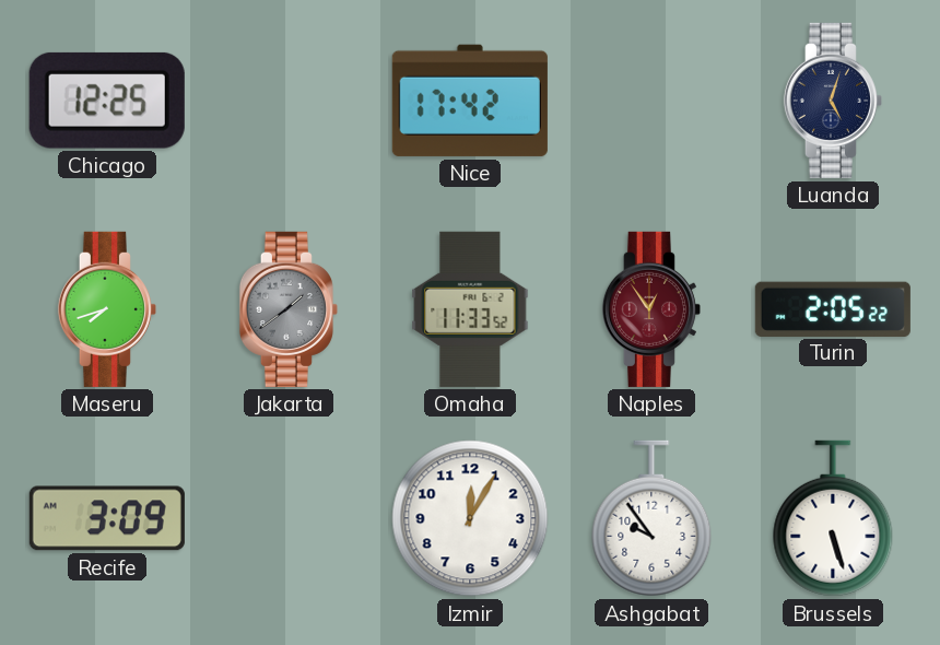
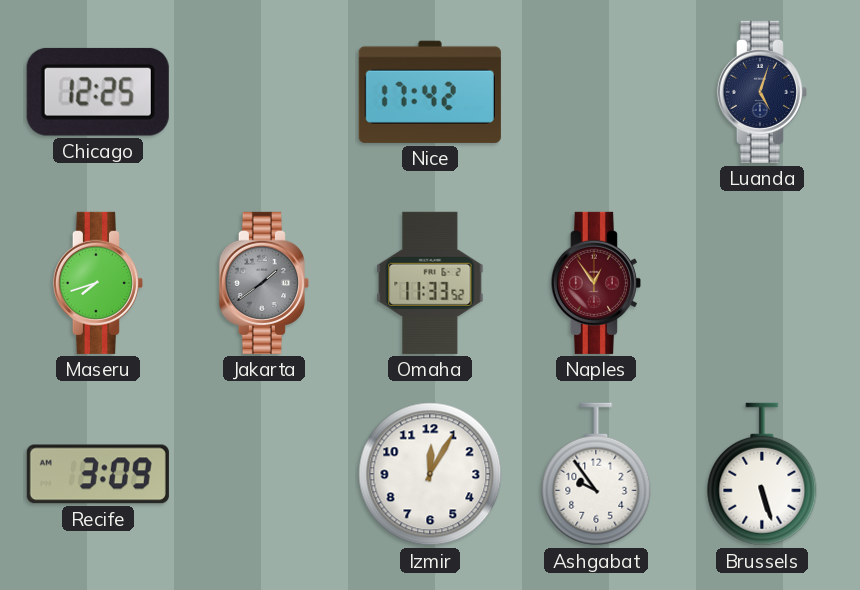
Turin: 2:05 -> none
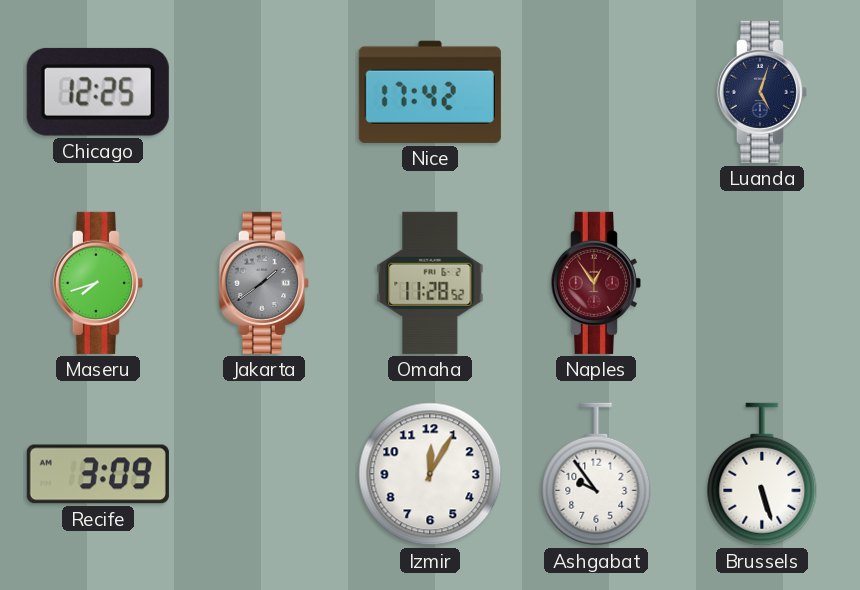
Omaha: 11:33 -> 11:28
